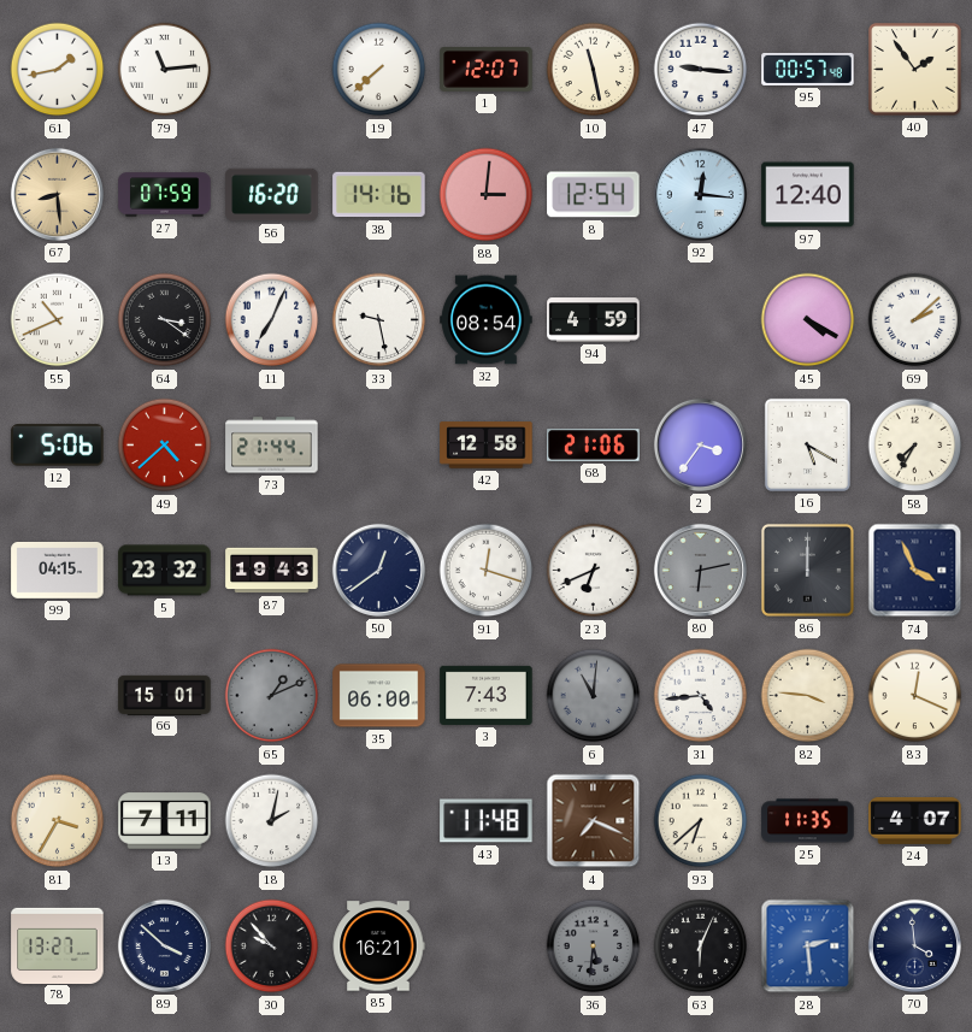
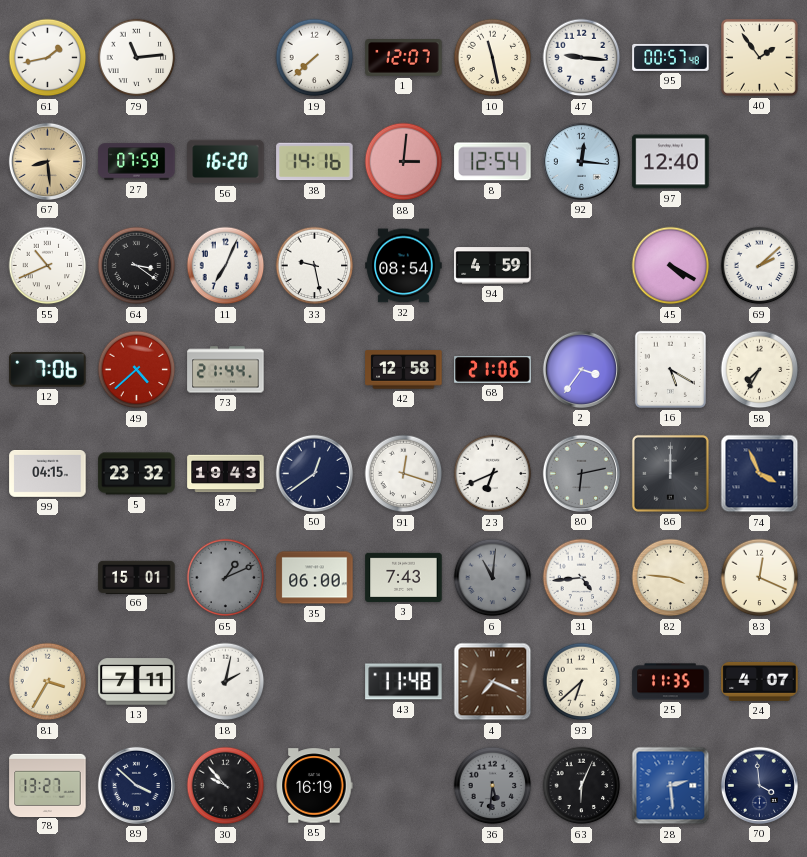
12: 5:06 -> 7:06
85: 16:21 -> 16:19
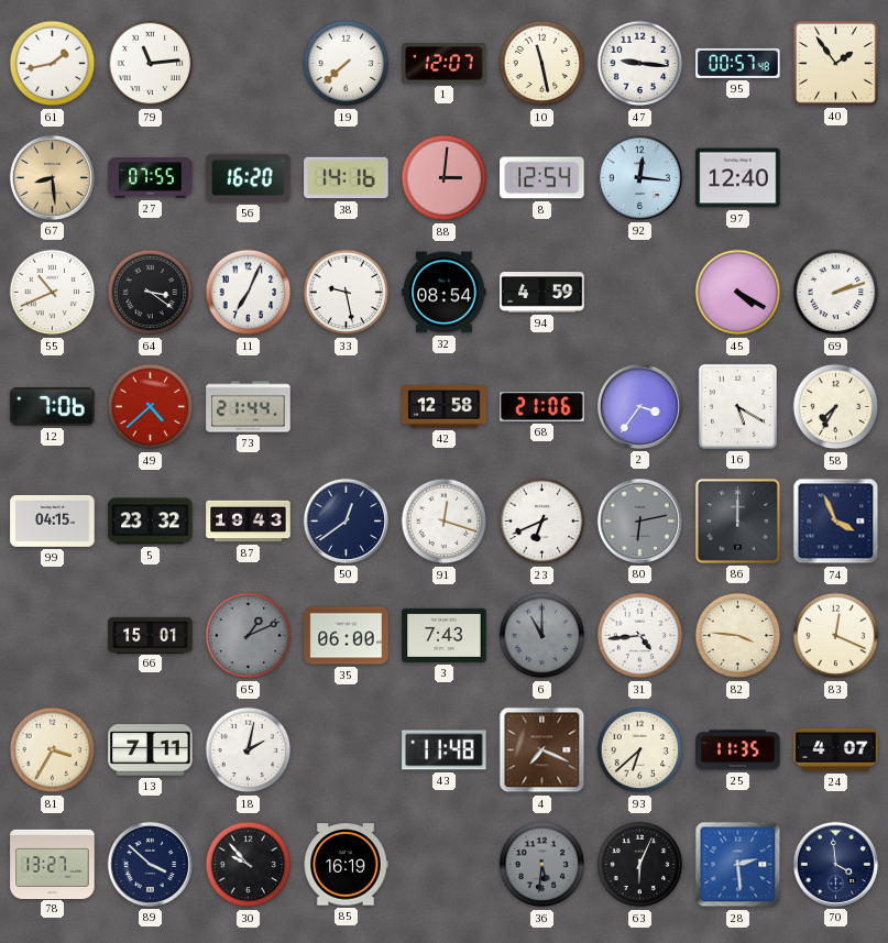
27: 07:59 -> 07:55
69: 2:08 -> 2:12
6: 11:01 -> 11:00
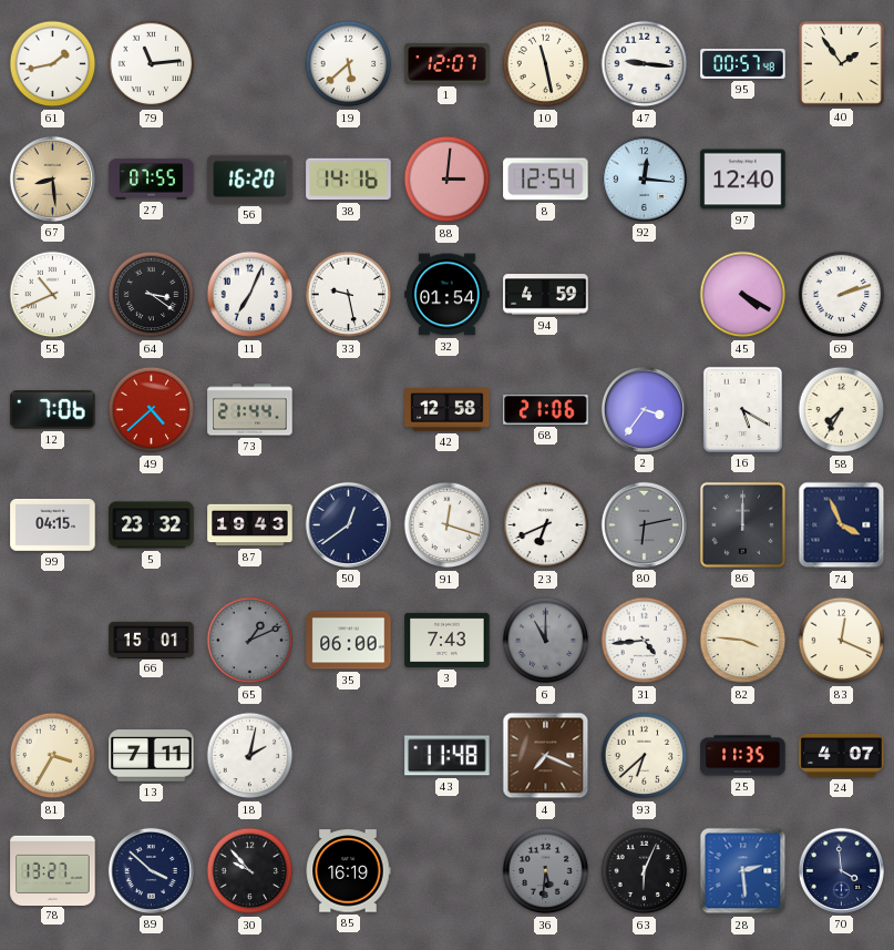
19: 7:38 -> 5:38
32: 08:54 -> 01:54
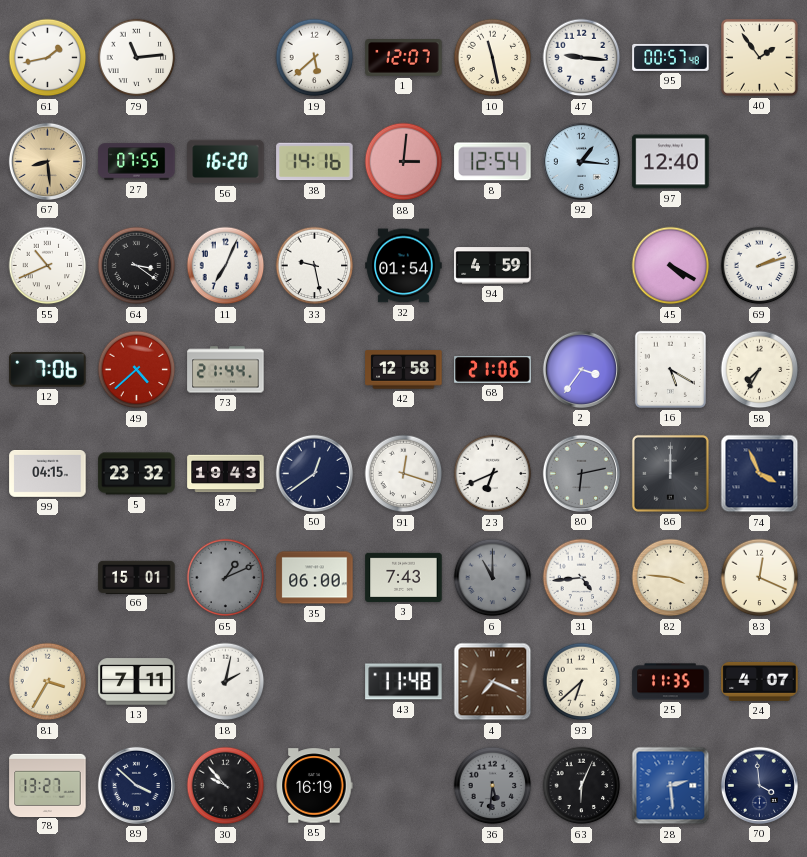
92: 12:16 -> 1:16
